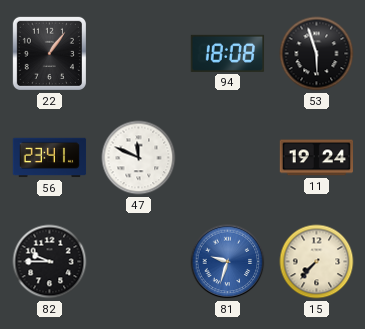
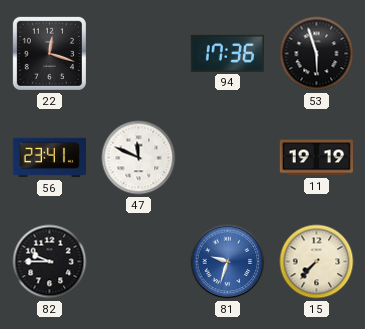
22: 1:06 -> 12:18
94: 18:08 -> 17:36
11: 19:24 -> 19:19
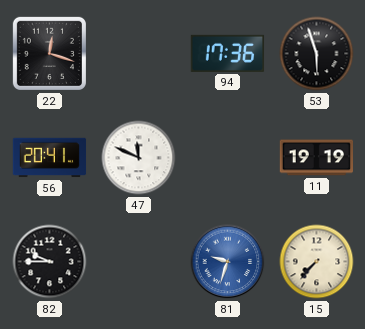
56: 23:41 -> 20:41
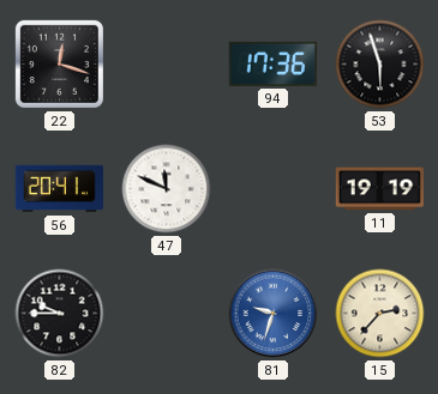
15: 7:37 -> 2:37
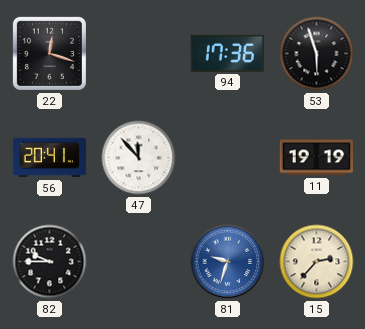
47: 11:49 -> 11:53
